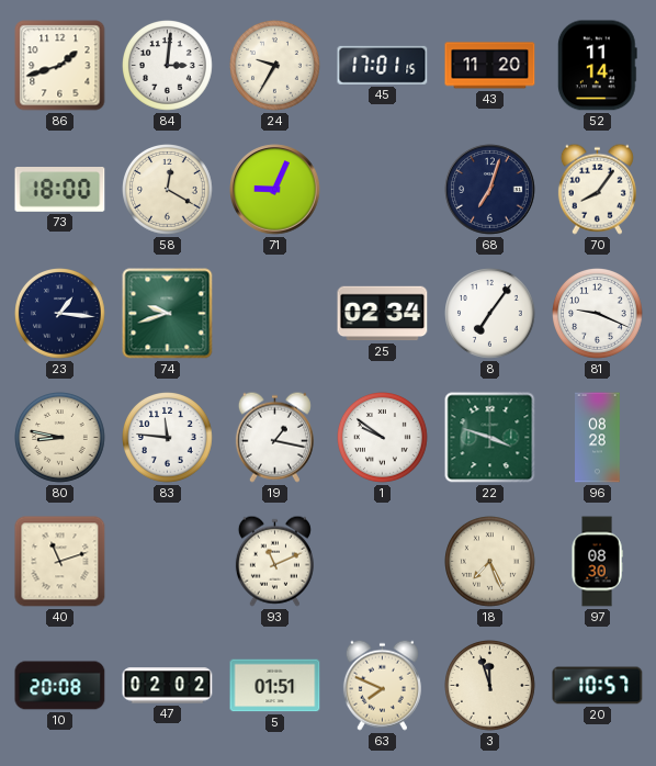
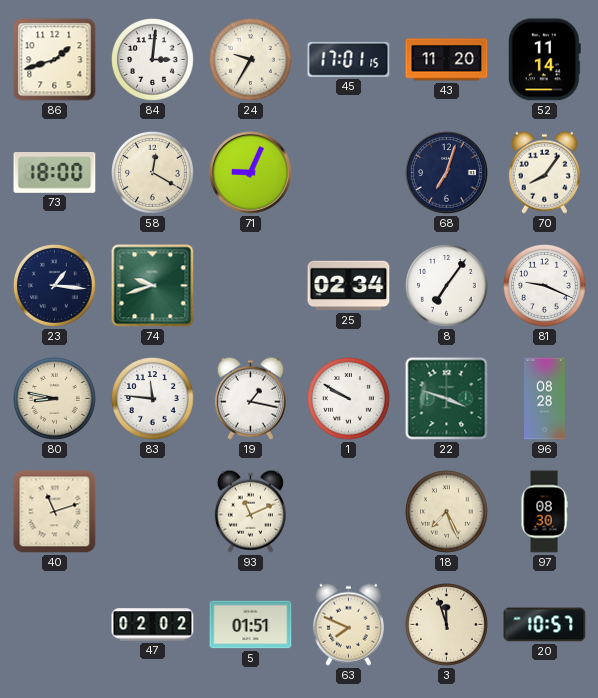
1: 9:51 -> 9:50
10: 20:08 -> none
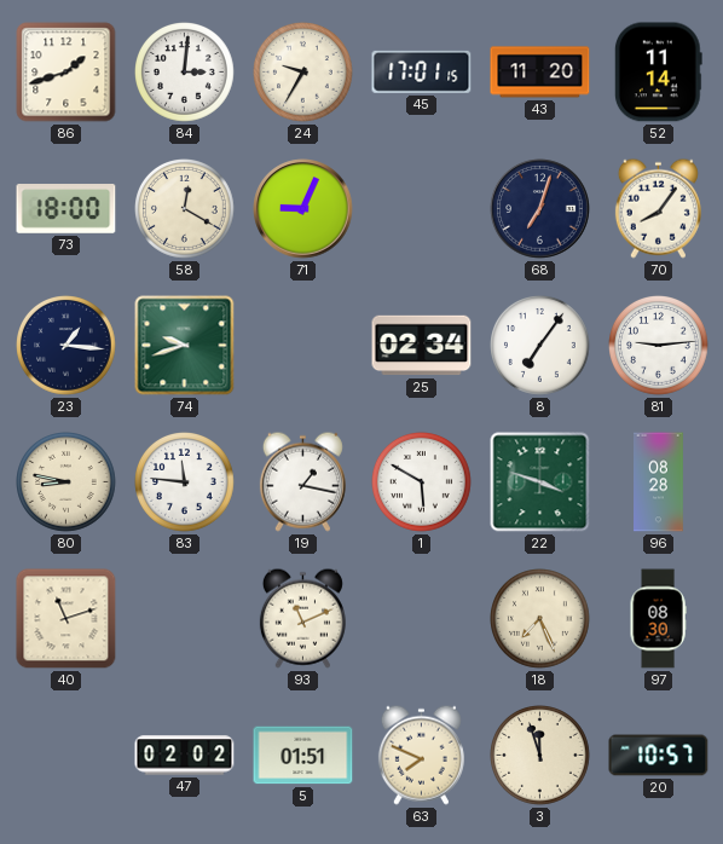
81: 9:19 -> 9:14
1: 9:50 -> 5:50
